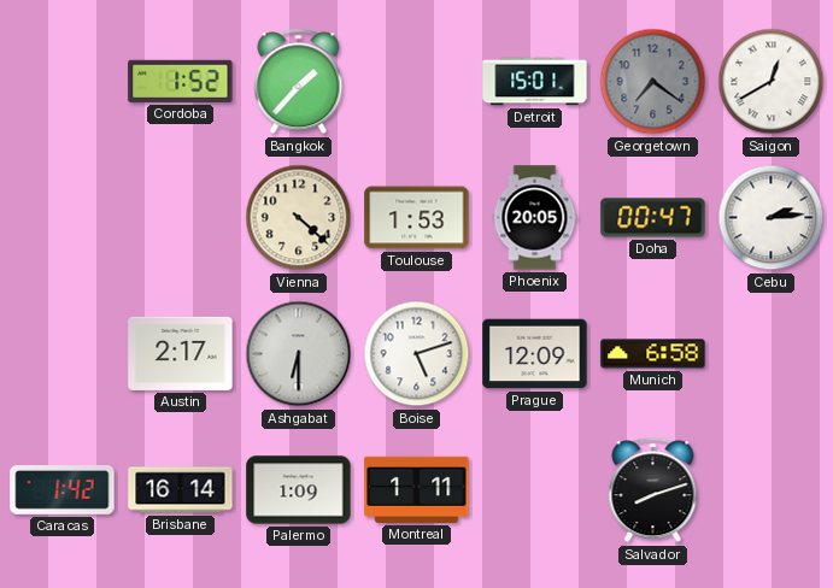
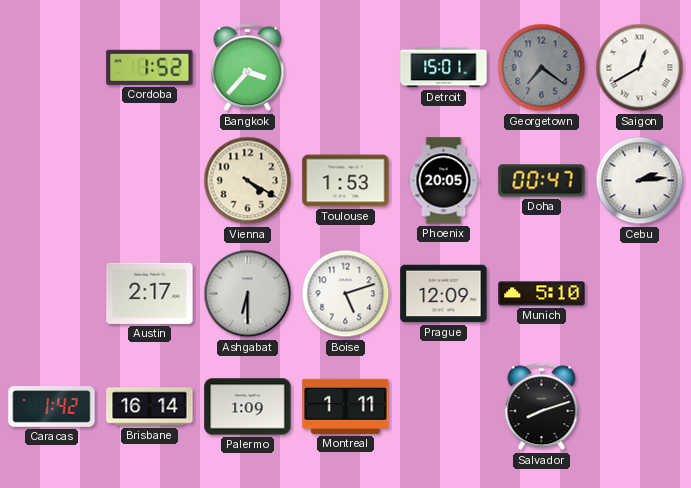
Bangkok: 1:37 -> 3:37
Vienna: 4:22 -> 4:20
Munich: 6:58 -> 5:10
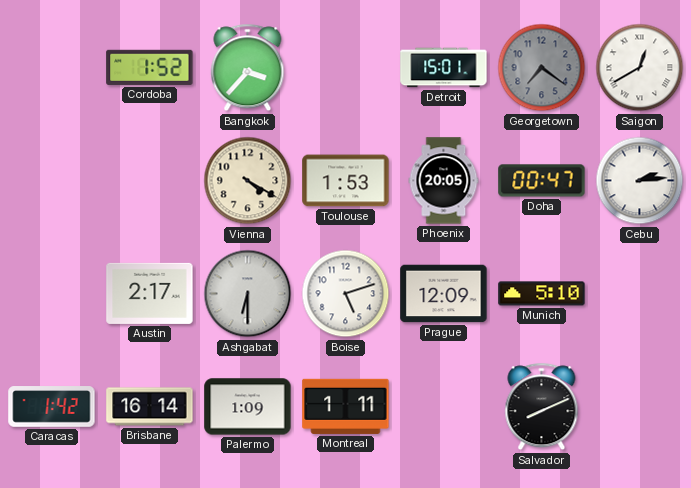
Salvador: 8:12 -> 8:11
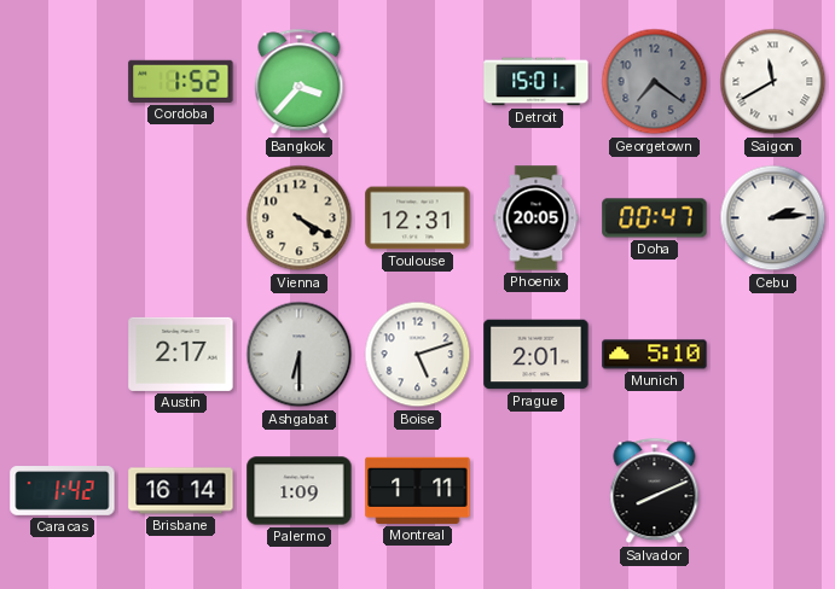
Saigon: 12:40 -> 11:40
Toulouse: 1:53 -> 12:31
Prague: 12:09 -> 2:01
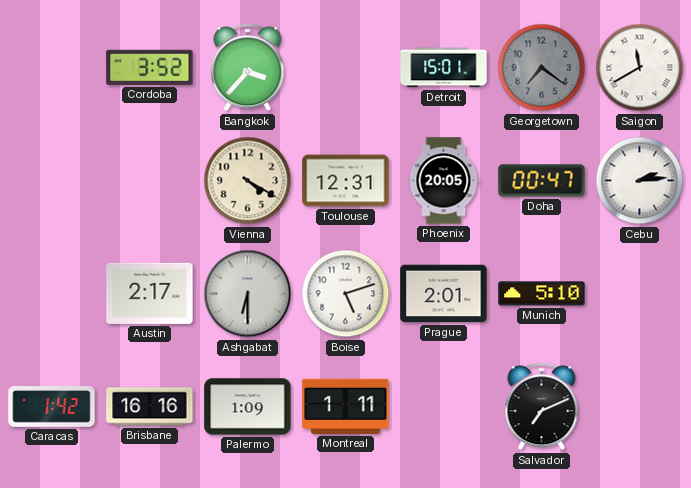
Cordoba: 1:52 -> 3:52
Brisbane: 16:14 -> 16:16
Salvador: 8:11 -> 7:11
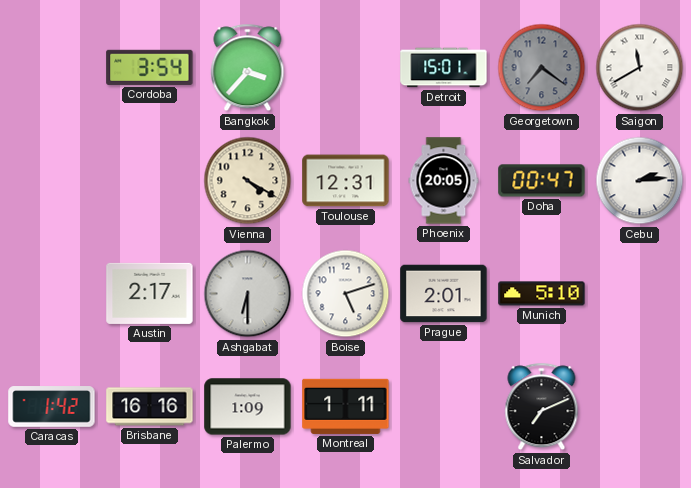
Cordoba: 3:52 -> 3:54
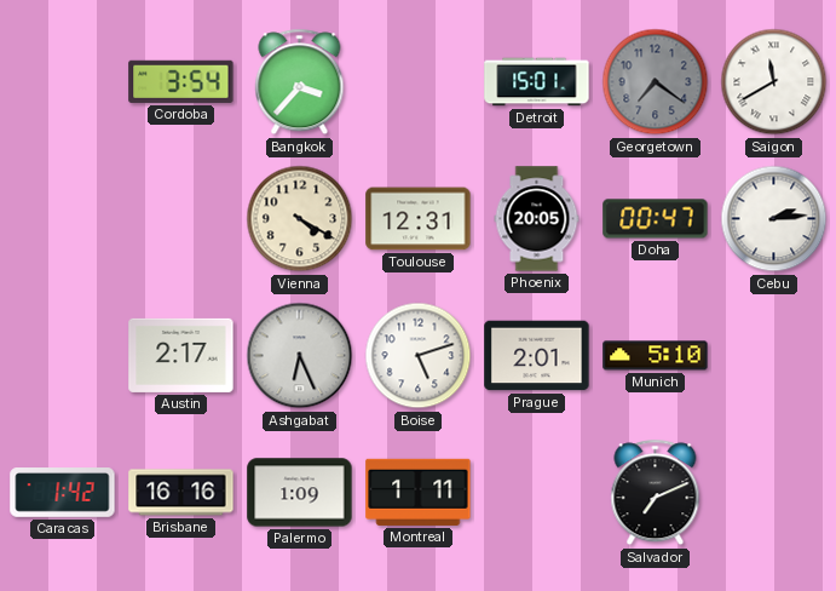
Ashgabat: 6:30 -> 6:26
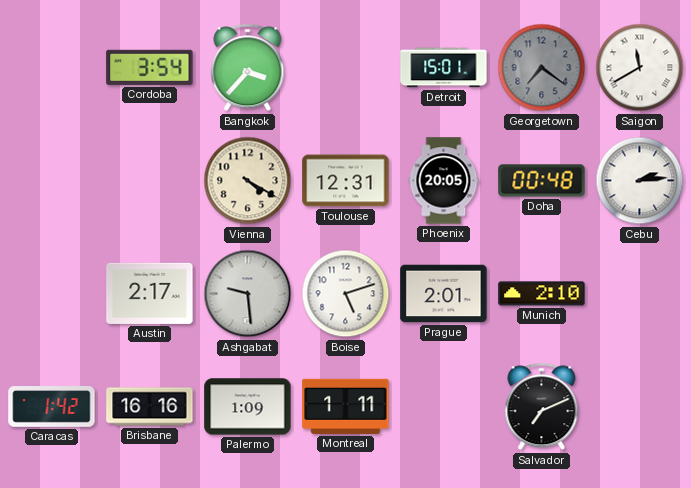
Doha: 00:47 -> 00:48
Ashgabat: 6:26 -> 9:29
Munich: 5:10 -> 2:10
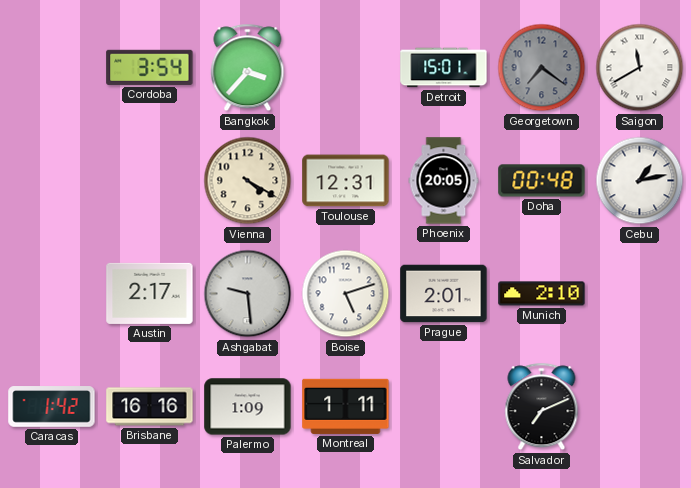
Cebu: 2:14 -> 1:13
